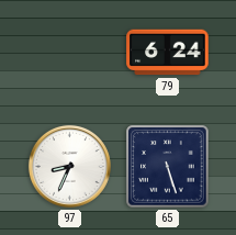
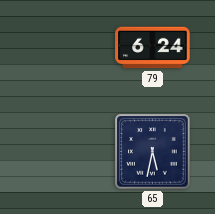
97: 8:34 -> none
65: 5:27 -> 5:32
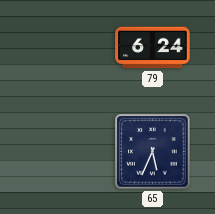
65: 5:32 -> 5:34
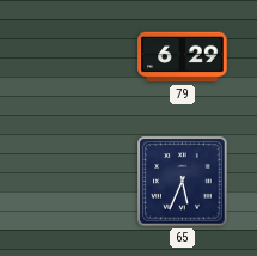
79: 6:24 -> 6:29
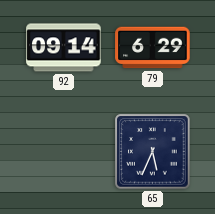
92: none -> 09:14
